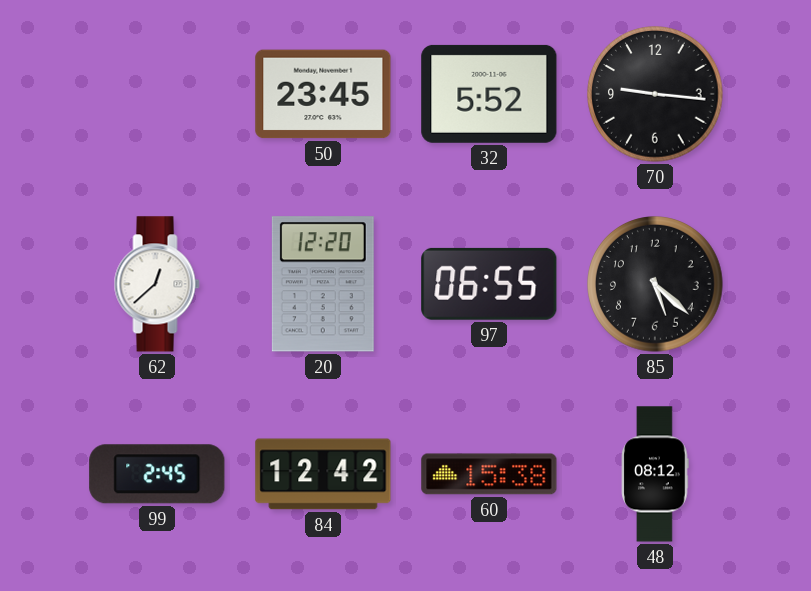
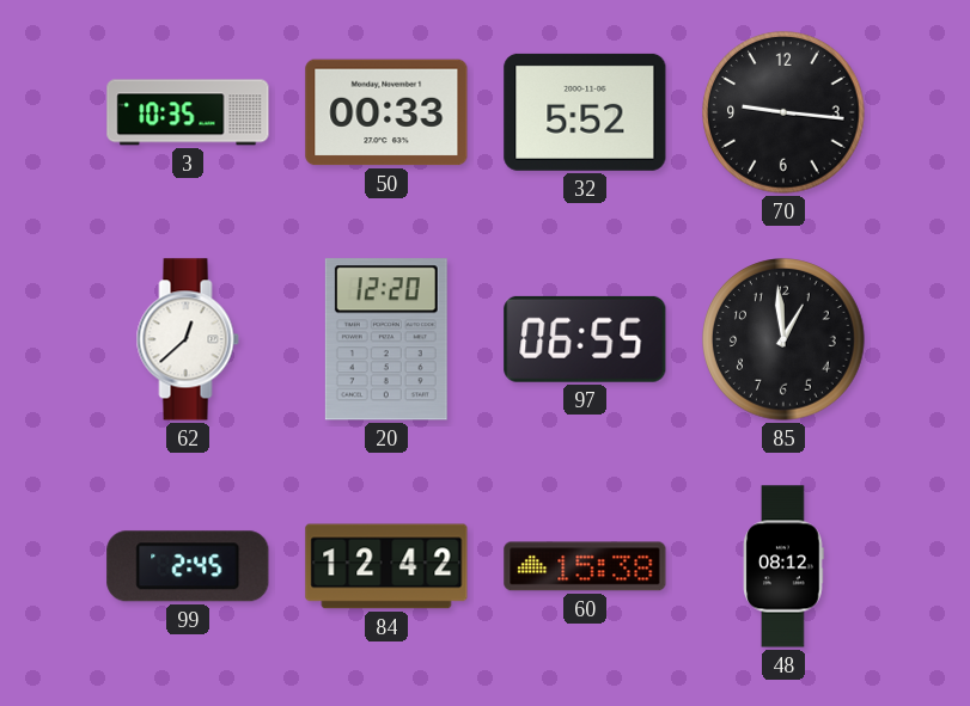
3: none -> 10:35
50: 23:45 -> 00:33
85: 5:22 -> 12:59
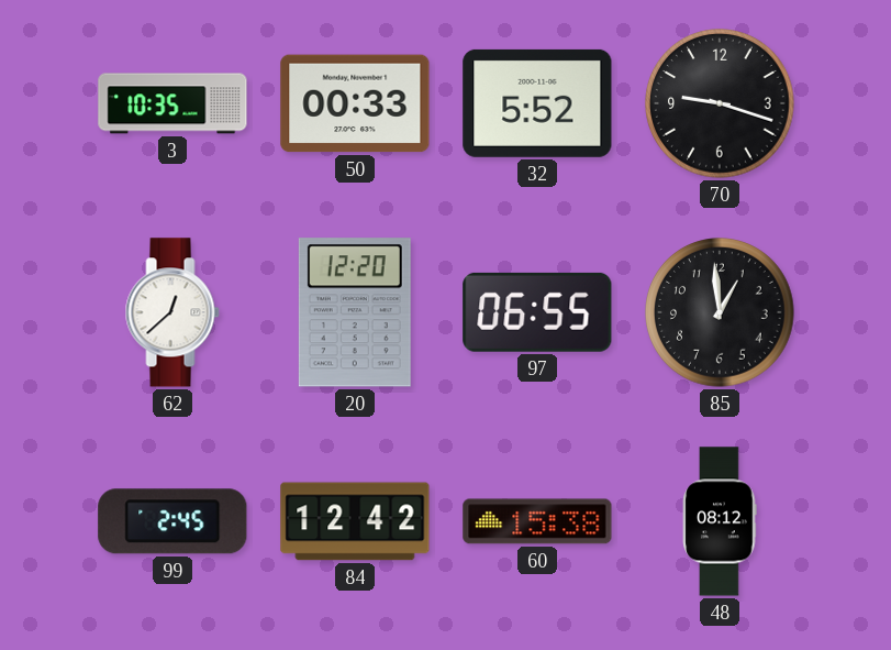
70: 9:16 -> 9:18
